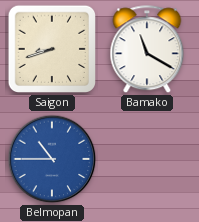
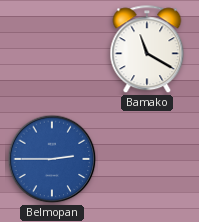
Saigon: 8:42 -> none
Belmopan: 10:45 -> 2:45
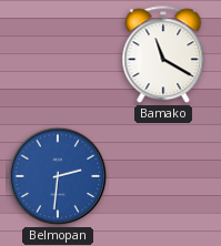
Belmopan: 2:45 -> 2:31
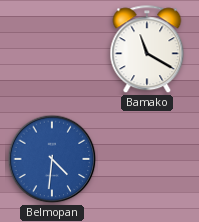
Belmopan: 2:31 -> 4:31
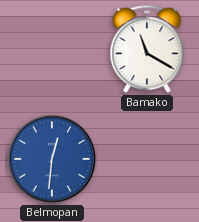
Belmopan: 4:31 -> 12:31
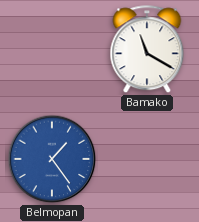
Belmopan: 12:31 -> 1:24
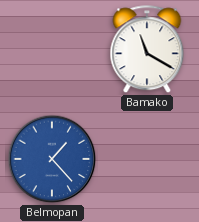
Belmopan: 1:24 -> 1:23
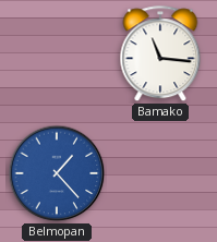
Bamako: 11:20 -> 11:16
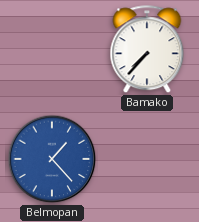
Bamako: 11:16 -> 7:37
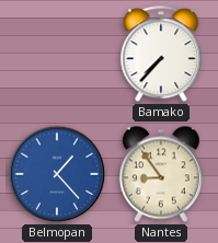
Nantes: none -> 8:54
